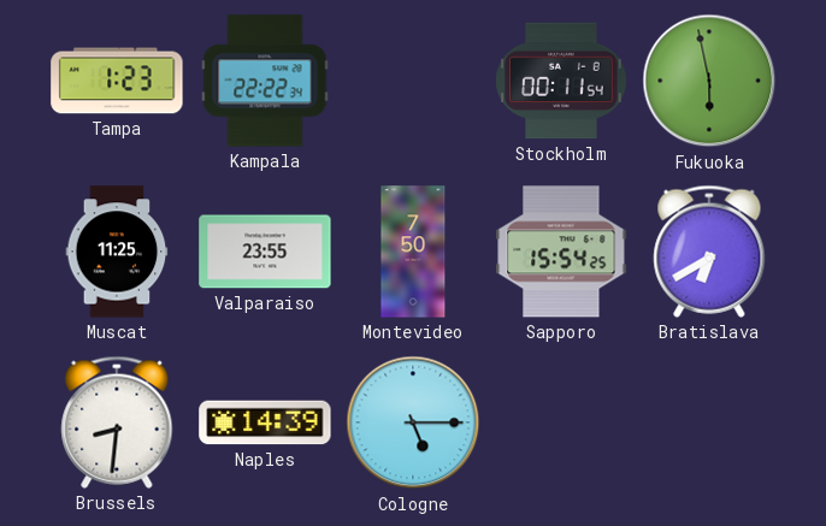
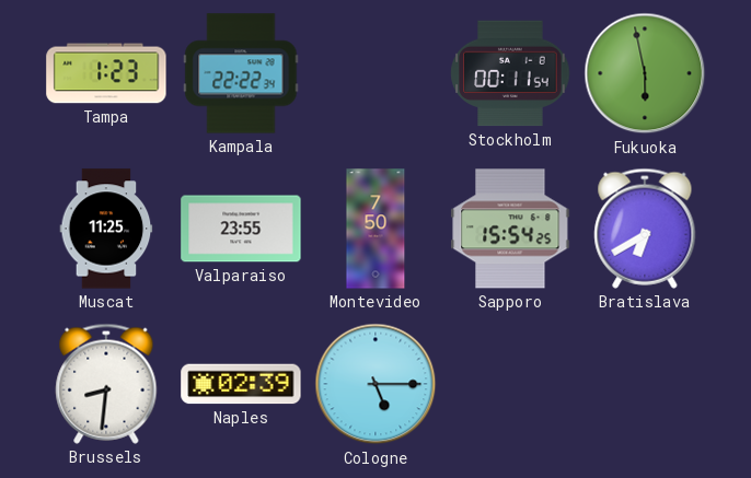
Naples: 14:39 -> 02:39
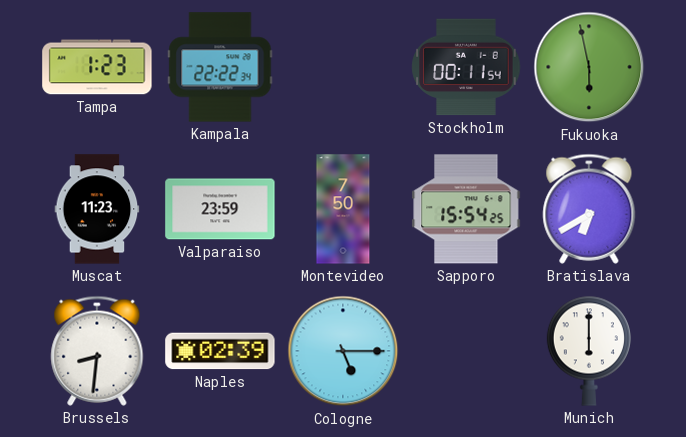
Muscat: 11:25 -> 11:23
Valparaiso: 23:55 -> 23:59
Munich: none -> 6:00
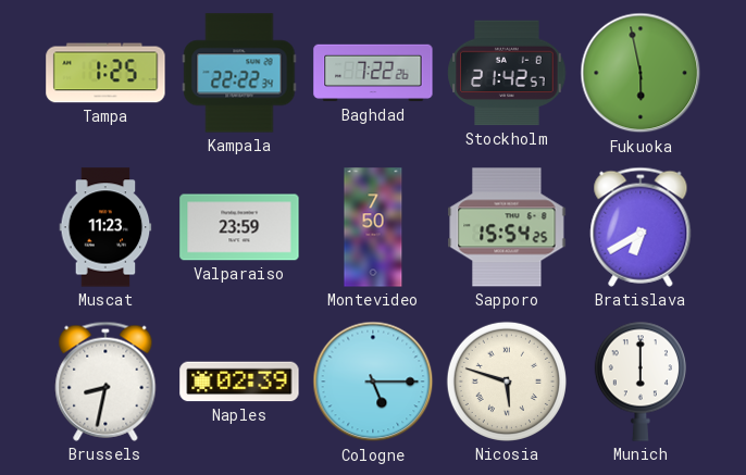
Tampa: 1:23 -> 1:25
Baghdad: none -> 7:22
Stockholm: 00:11 -> 21:42
Brussels: 8:31 -> 8:32
Nicosia: none -> 5:48
